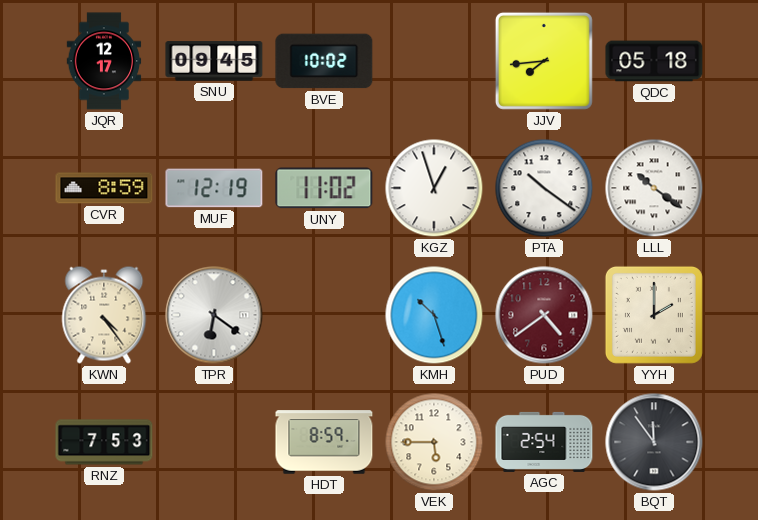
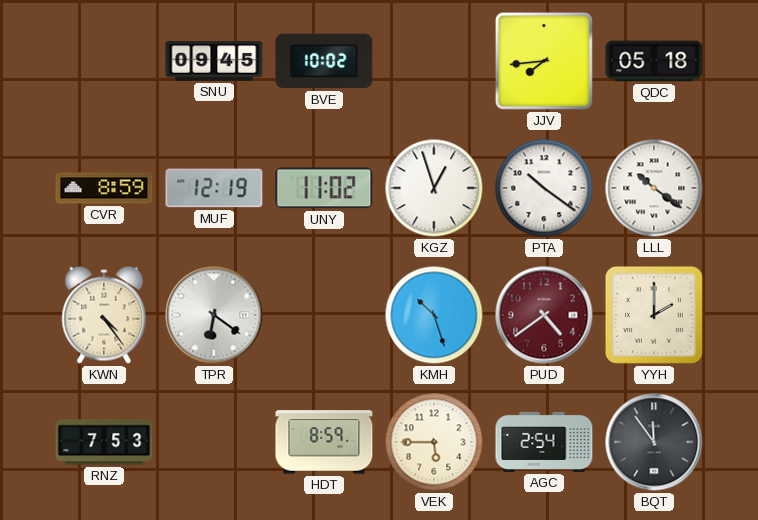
JQR: 12:17 -> none
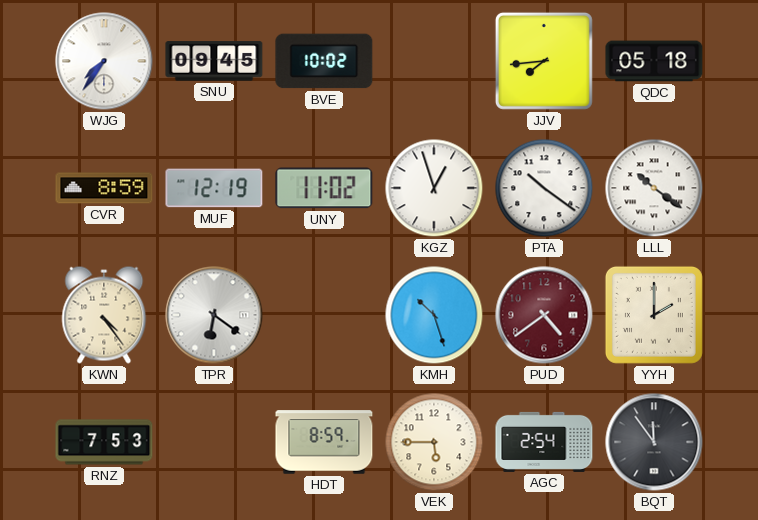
WJG: none -> 7:36
